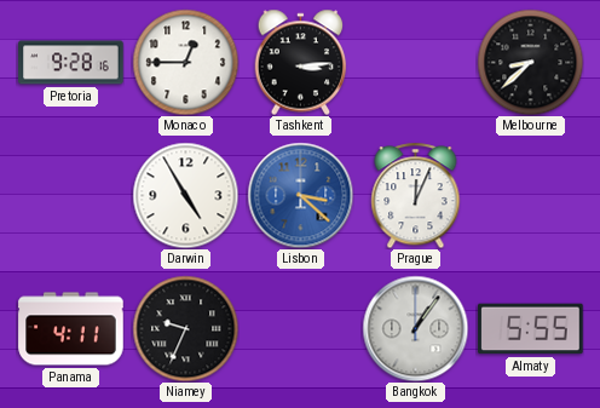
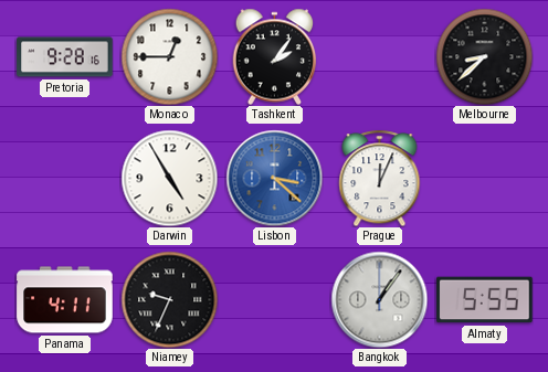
Tashkent: 3:14 -> 2:06
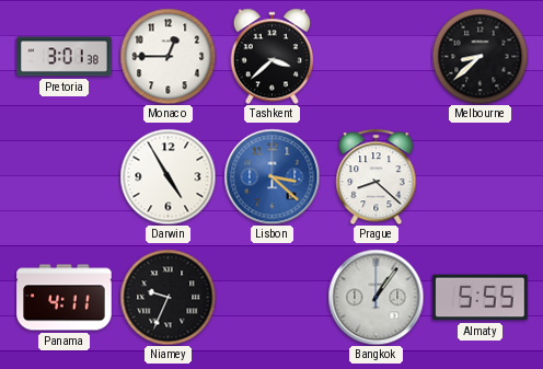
Pretoria: 9:28 -> 3:01
Tashkent: 2:06 -> 3:38
Prague: 12:04 -> 8:22
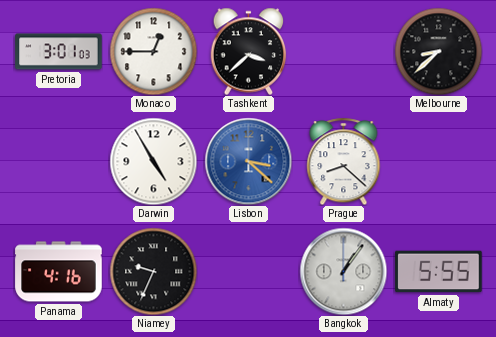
Pretoria: 3:01:38 -> 3:01:03
Panama: 4:11 -> 4:16
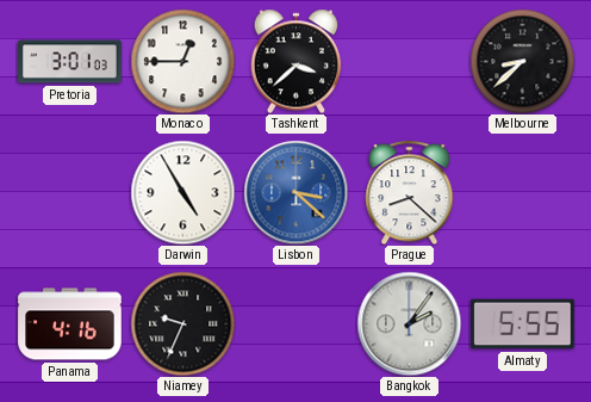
Bangkok: 1:06 -> 2:06
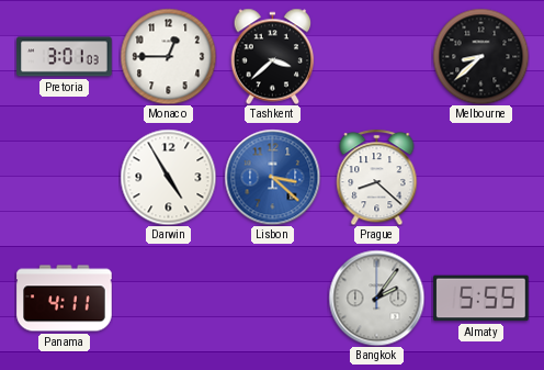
Panama: 4:16 -> 4:11
Niamey: 9:34 -> none
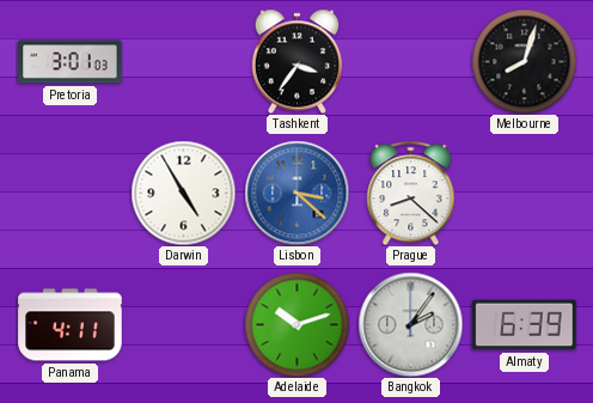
Monaco: 12:45 -> none
Tashkent: 3:38 -> 3:36
Melbourne: 8:38 -> 8:03
Adelaide: none -> 10:12
Almaty: 5:55 -> 6:39
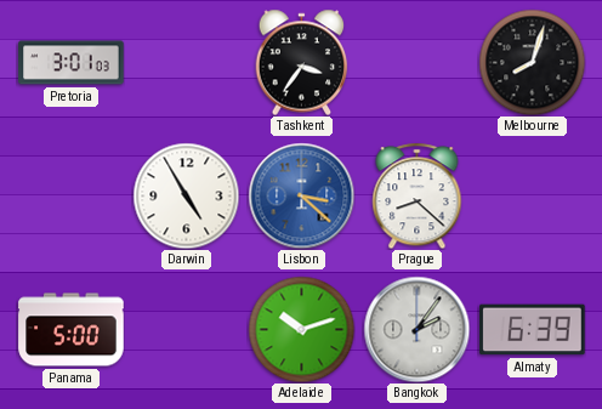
Panama: 4:11 -> 5:00
